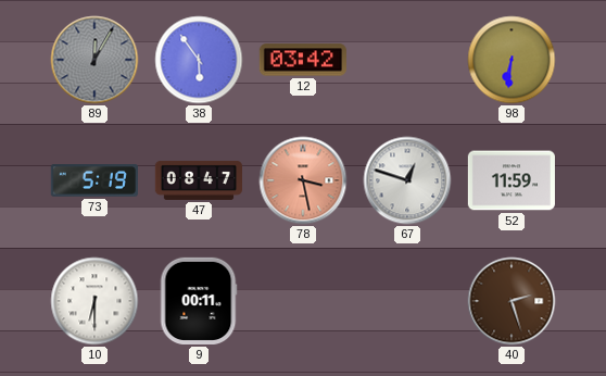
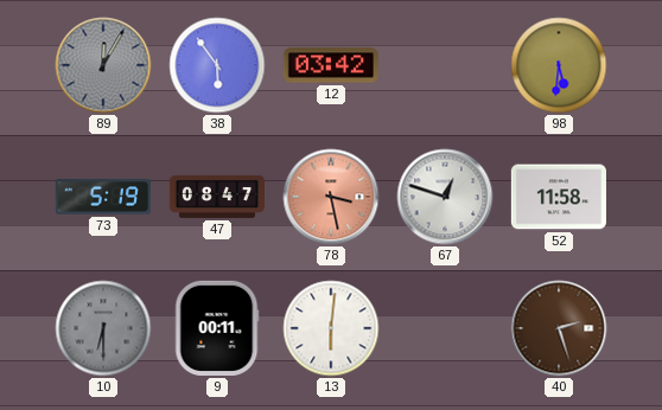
98: 6:31 -> 5:31
52: 11:59 -> 11:58
10 dial: white -> grey
13: none -> 6:01
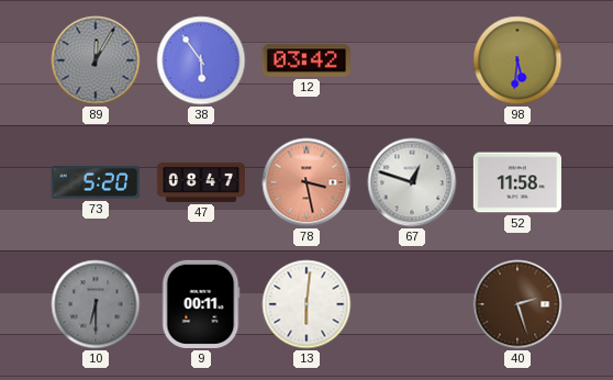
73: 5:19 -> 5:20
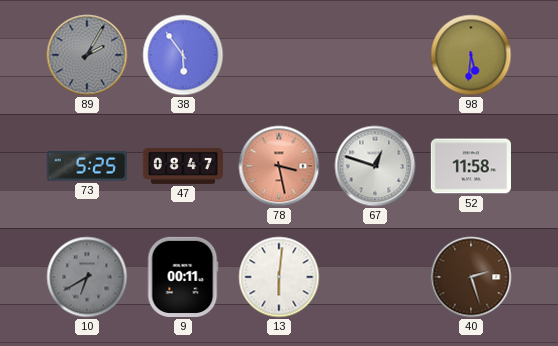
89: 12:05 -> 2:05
12: 03:42 -> none
73: 5:20 -> 5:25
10: 6:30 -> 6:40
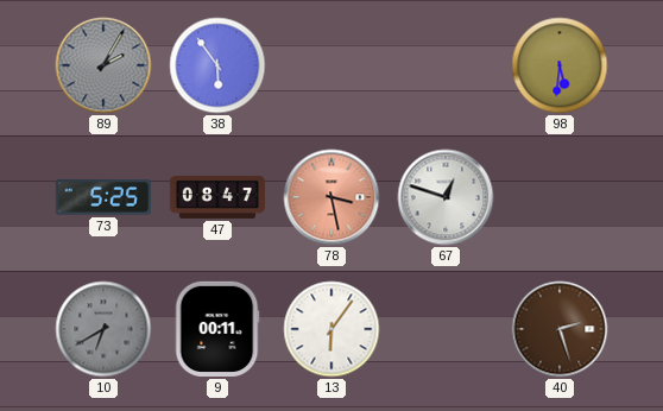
52: 11:58 -> none
13: 6:01 -> 6:06
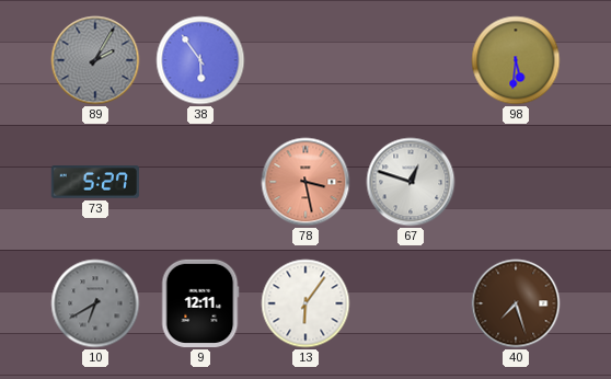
73: 5:25 -> 5:27
47: 08:47 -> none
9: 00:11 -> 12:11
40: 2:27 -> 7:27
